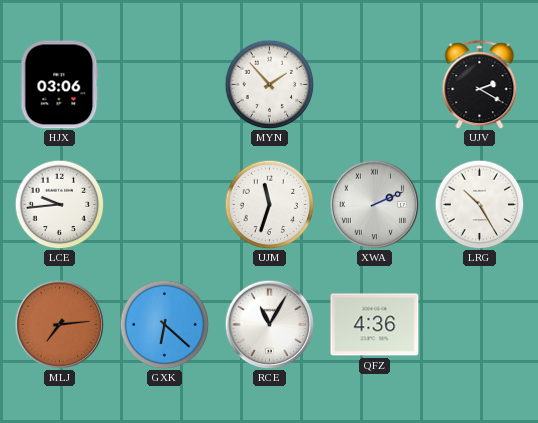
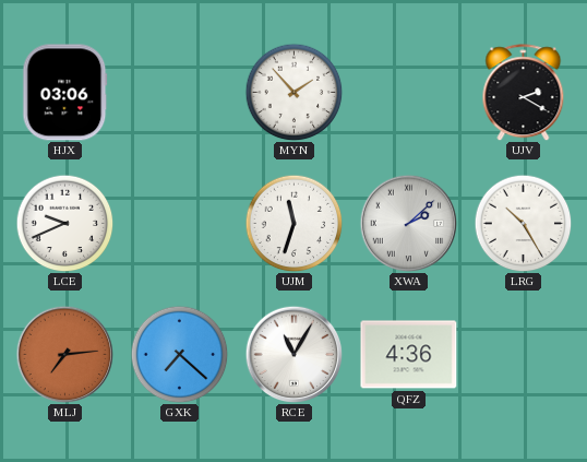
LCE: 9:44 -> 9:41
XWA: 2:11 -> 2:08
GXK: 6:22 -> 7:22
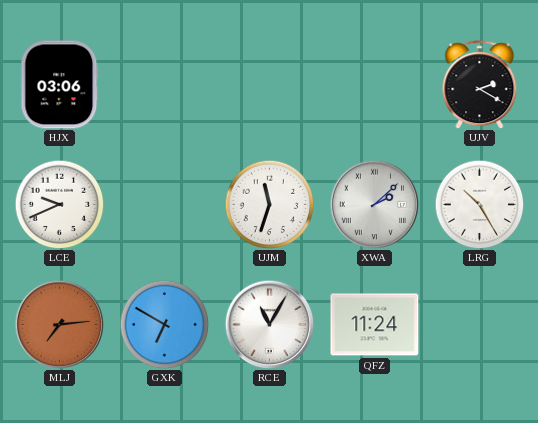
MYN: 1:53 -> none
GXK: 7:22 -> 6:50
QFZ: 4:36 -> 11:24
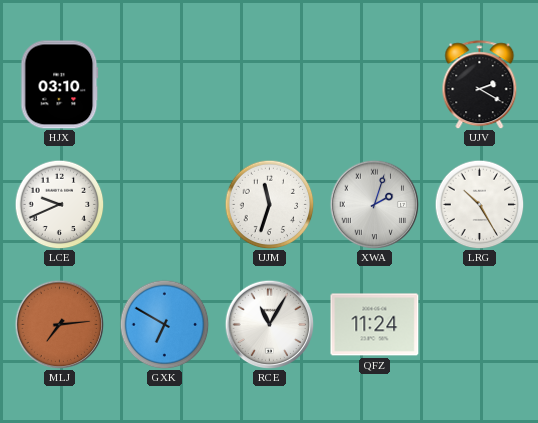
HJX: 03:06 -> 03:10
XWA: 2:08 -> 2:03
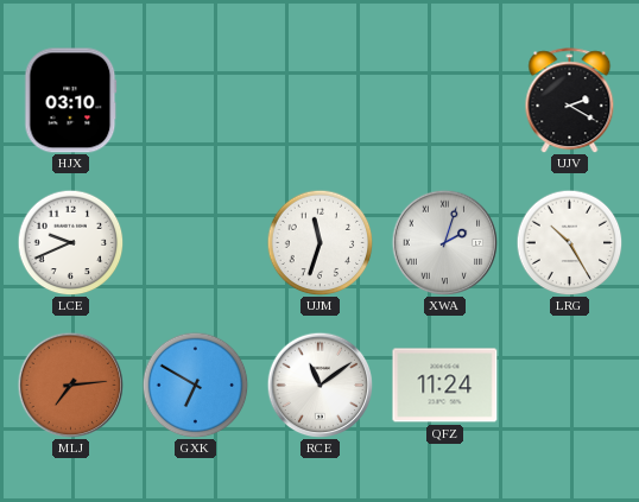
RCE: 11:05 -> 11:09
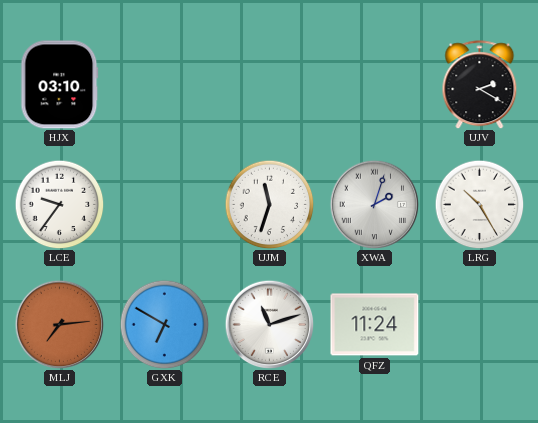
LCE: 9:41 -> 9:36
RCE: 11:09 -> 11:12
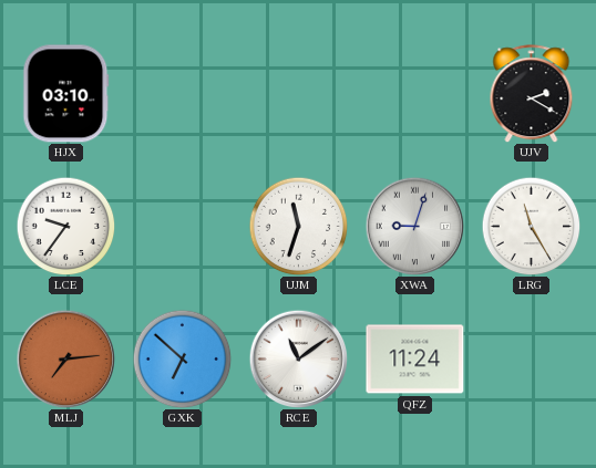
XWA: 2:03 -> 9:03
LRG: 10:25 -> 11:25
GXK: 6:50 -> 6:52
RCE: 11:12 -> 11:09
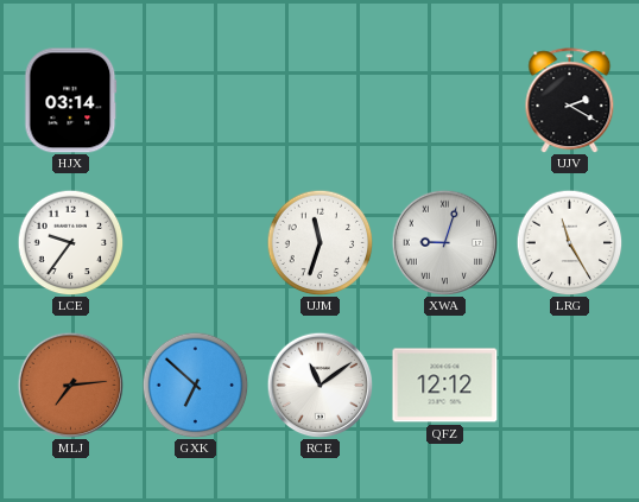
HJX: 03:10 -> 03:14
QFZ: 11:24 -> 12:12
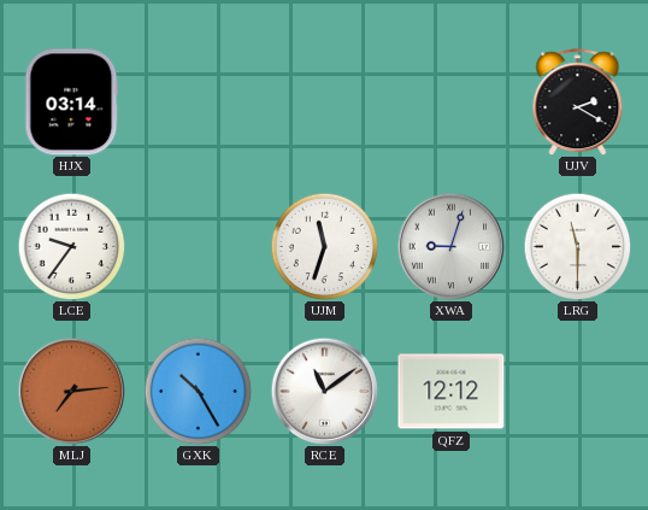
LRG: 11:25 -> 11:30
GXK: 6:52 -> 10:25
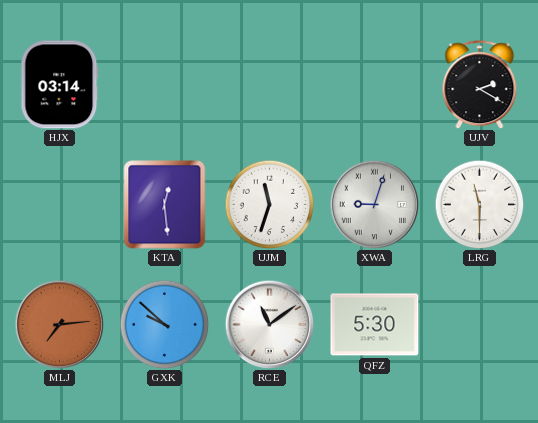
LCE: 9:36 -> none
KTA: none -> 12:29
GXK: 10:25 -> 9:52
QFZ: 12:12 -> 5:30
